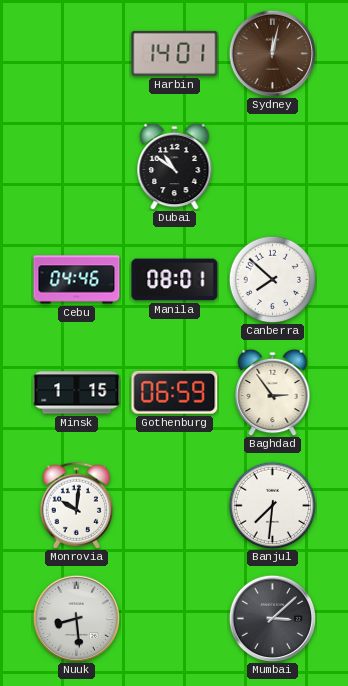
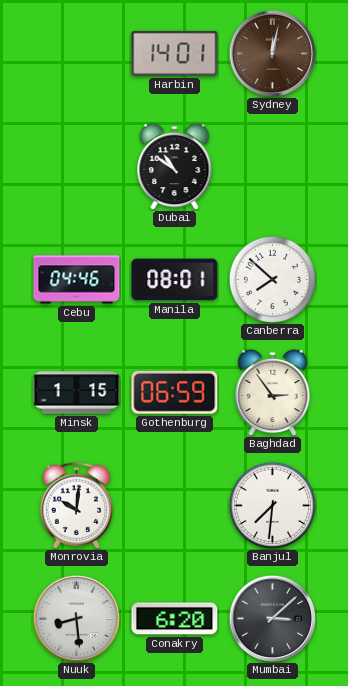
Conakry: none -> 6:20
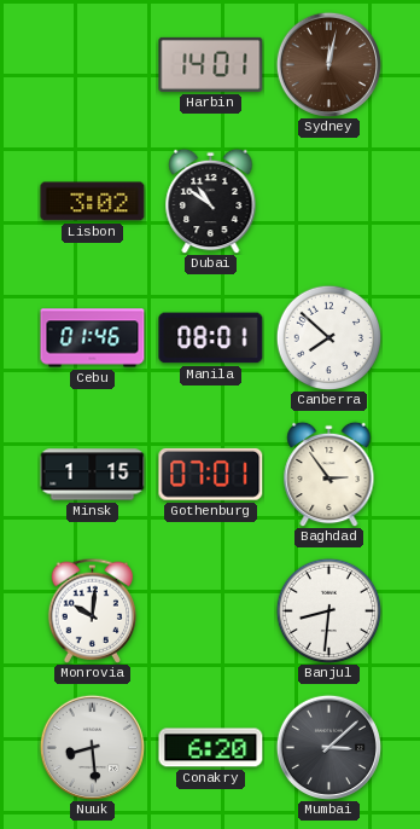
Lisbon: none -> 3:02
Cebu: 04:46 -> 01:46
Gothenburg: 06:59 -> 07:01
Banjul: 7:31 -> 8:31
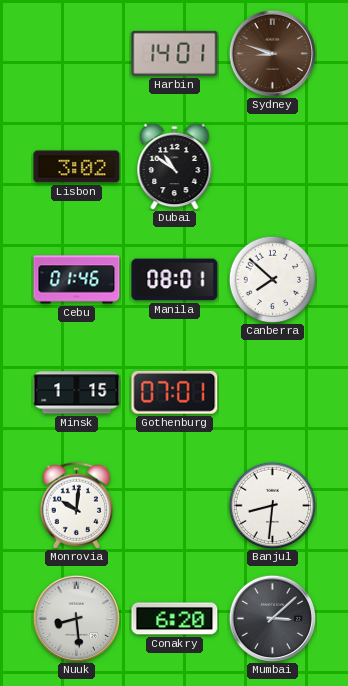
Sydney: 12:02 -> 8:48
Baghdad: 2:54 -> none
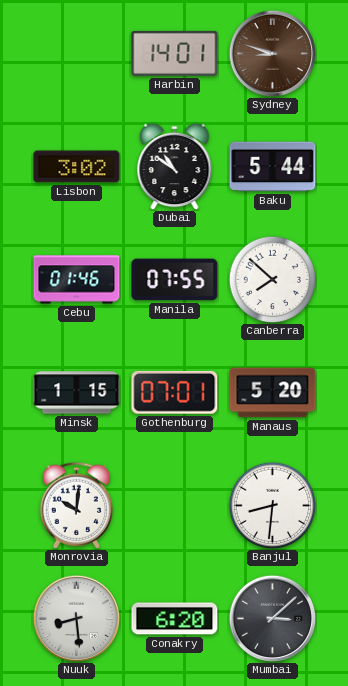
Baku: none -> 5:44
Manila: 08:01 -> 07:55
Manaus: none -> 5:20
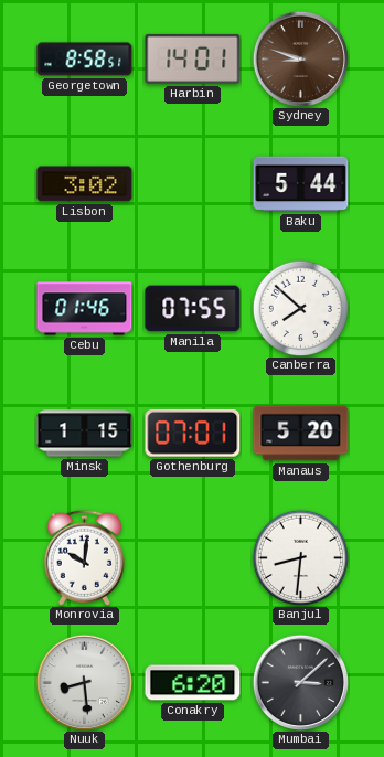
Georgetown: none -> 8:58
Dubai: 10:51 -> none
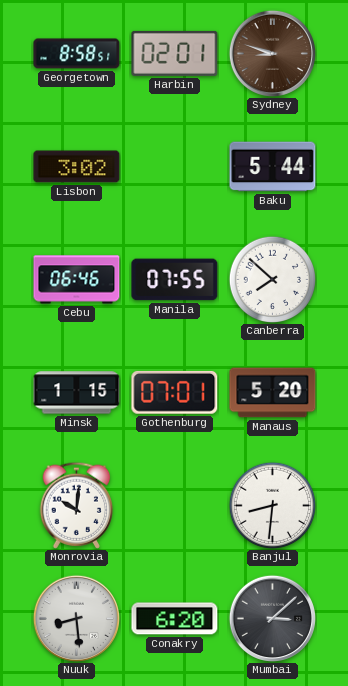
Harbin: 14:01 -> 02:01
Cebu: 01:46 -> 06:46
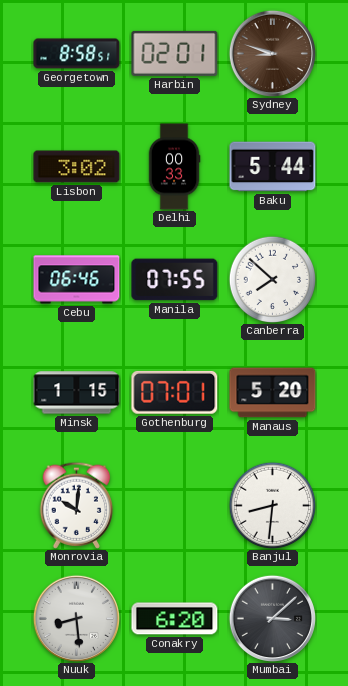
Delhi: none -> 00:33
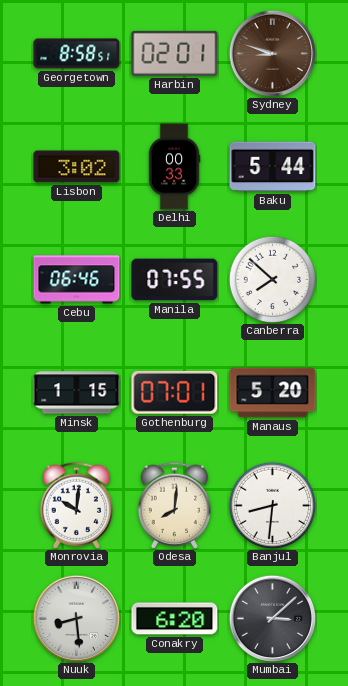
Odesa: none -> 8:01
